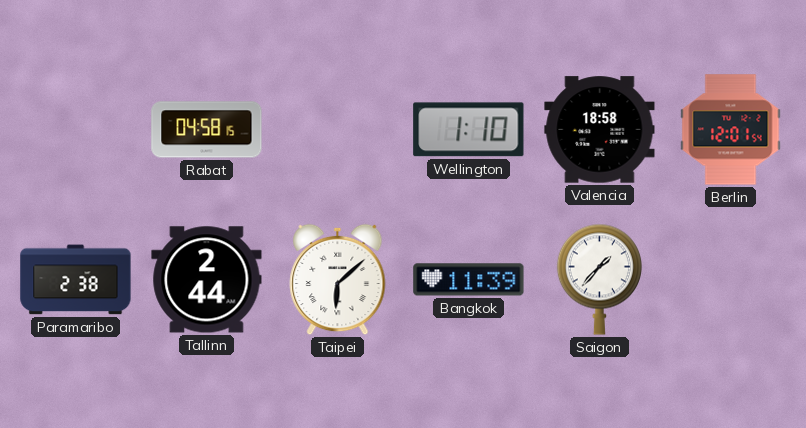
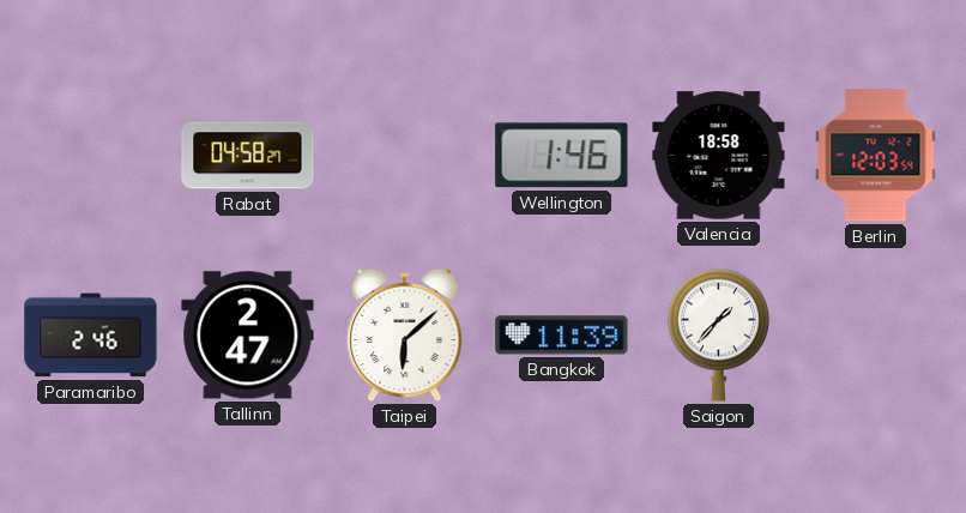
Rabat: 04:58:15 -> 04:58:27
Wellington: 1:10 -> 1:46
Berlin: 12:01 -> 12:03
Paramaribo: 2:38 -> 2:46
Tallinn: 2:44 -> 2:47
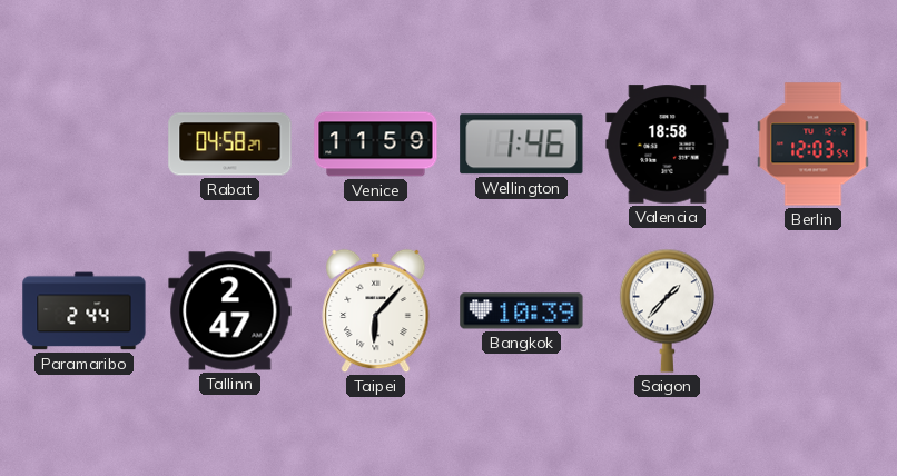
Venice: none -> 11:59
Paramaribo: 2:46 -> 2:44
Taipei: 6:08 -> 6:07
Bangkok: 11:39 -> 10:39
